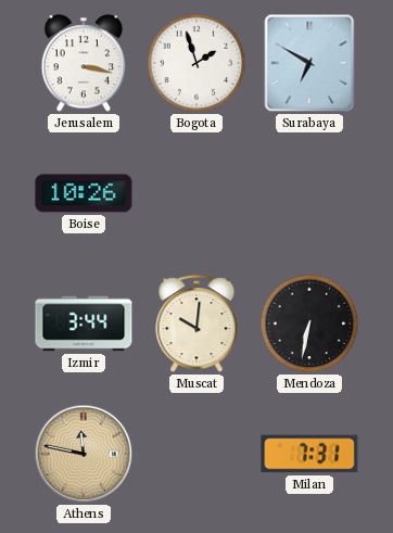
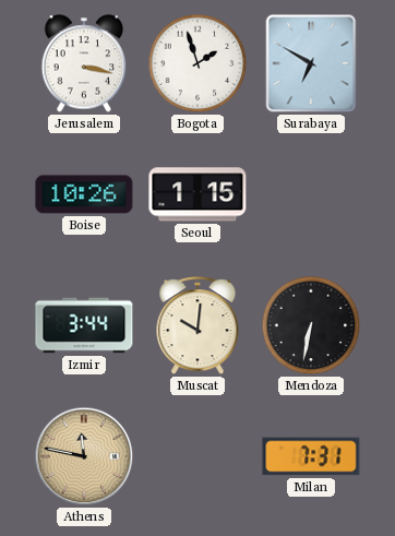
Seoul: none -> 1:15
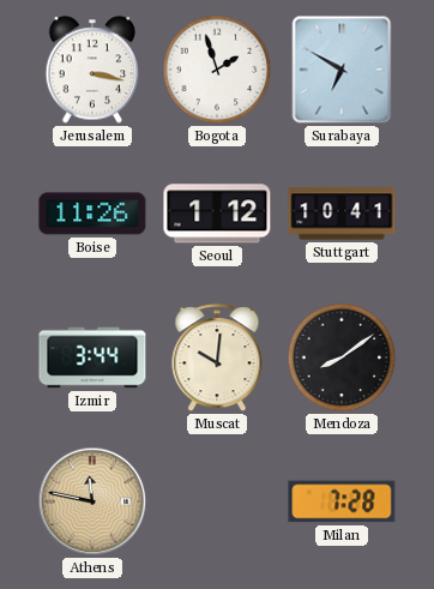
Boise: 10:26 -> 11:26
Seoul: 1:15 -> 1:12
Stuttgart: none -> 10:41
Mendoza: 6:32 -> 8:09
Milan: 7:31 -> 7:28
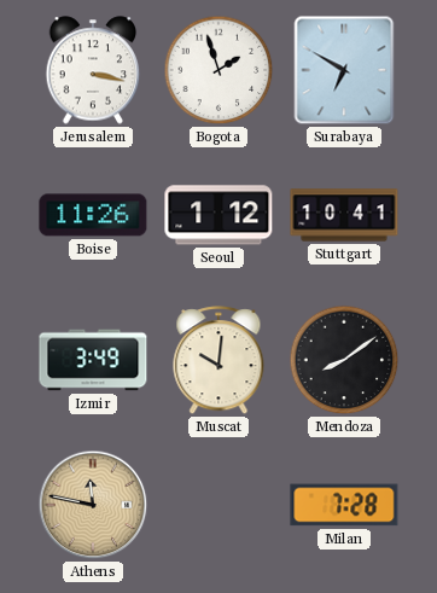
Izmir: 3:44 -> 3:49
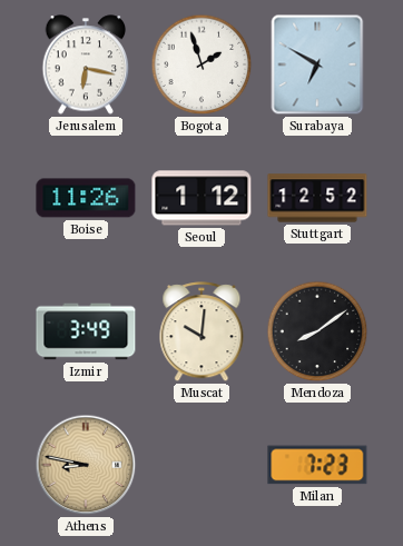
Jerusalem: 3:17 -> 6:17
Stuttgart: 10:41 -> 12:52
Athens: 11:47 -> 8:47
Milan: 7:28 -> 7:23
